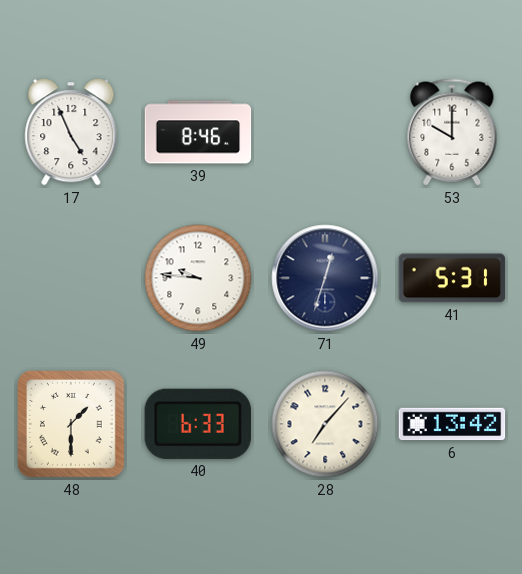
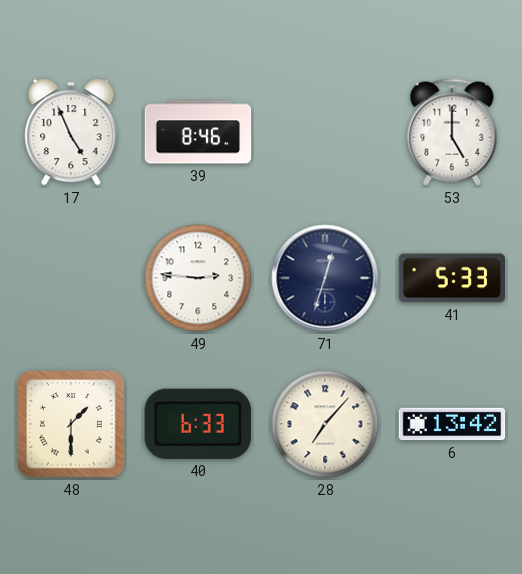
53: 10:00 -> 5:00
49: 9:46 -> 2:46
41: 5:31 -> 5:33
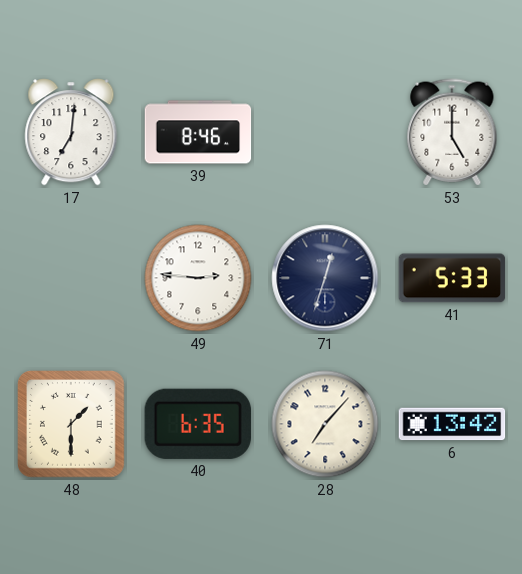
17: 4:56 -> 7:01
40: 6:33 -> 6:35
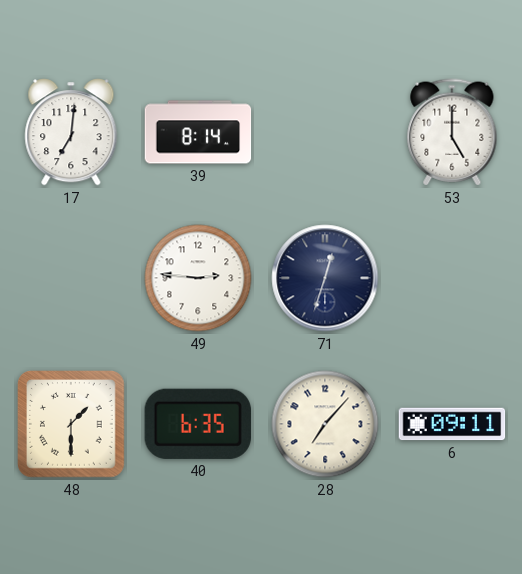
39: 8:46 -> 8:14
41: 5:33 -> none
6: 13:42 -> 09:11
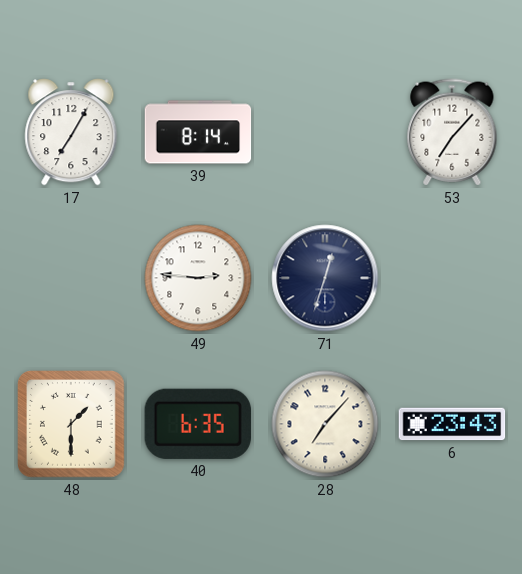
17: 7:01 -> 7:05
53: 5:00 -> 7:07
6: 09:11 -> 23:43
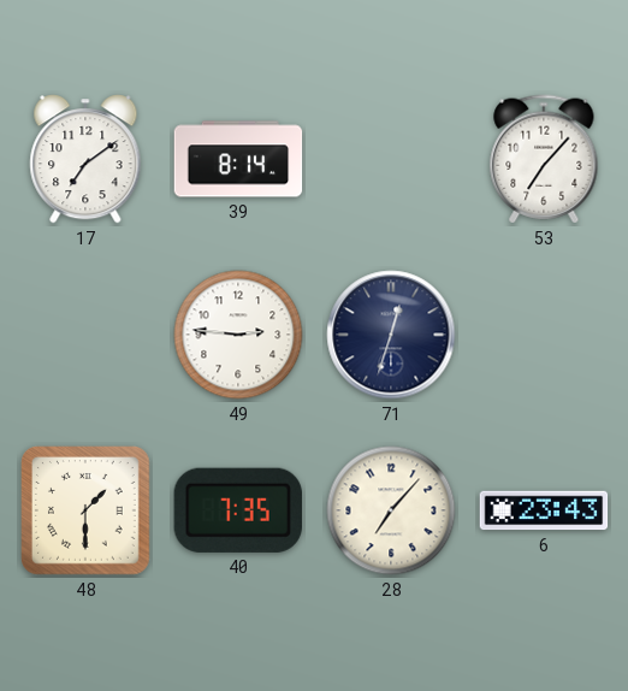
17: 7:05 -> 7:09
40: 6:35 -> 7:35
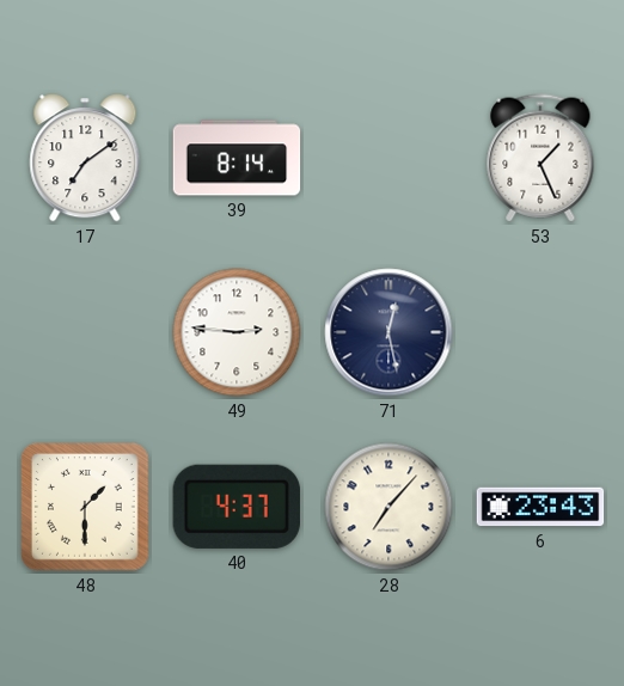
53: 7:07 -> 1:26
71: 12:33 -> 12:28
40: 7:35 -> 4:37
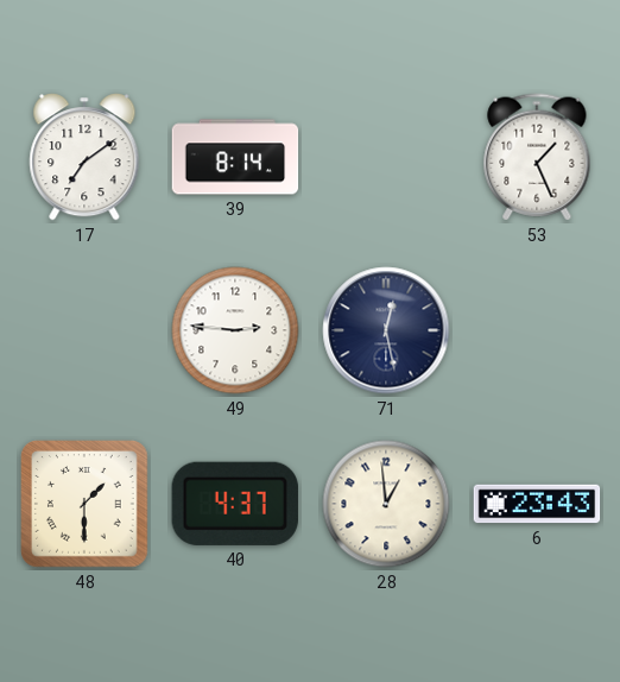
28: 7:07 -> 12:59
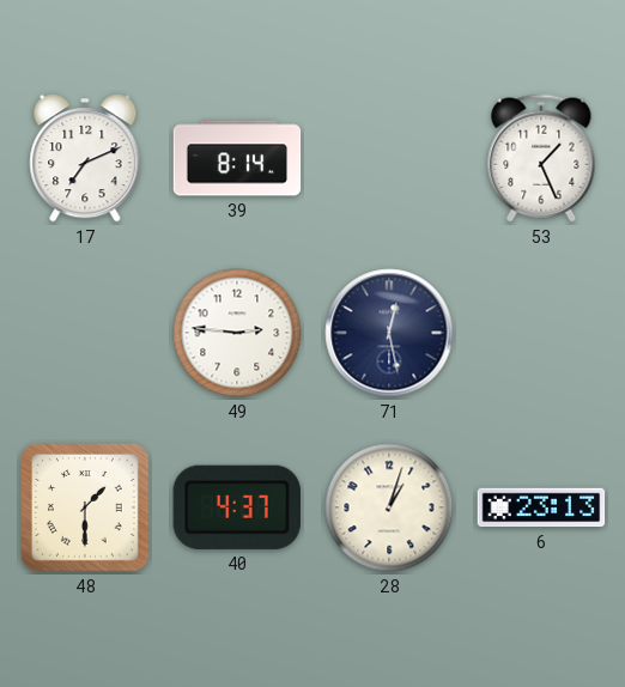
17: 7:09 -> 7:11
28: 12:59 -> 1:03
6: 23:43 -> 23:13
